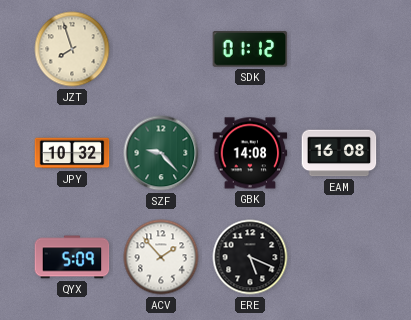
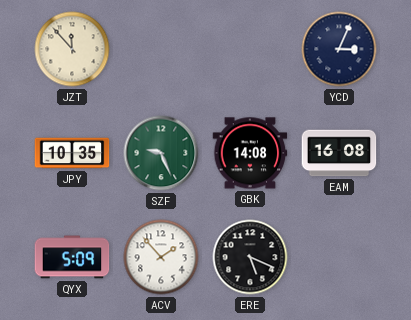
JZT: 7:57 -> 11:53
SDK: 01:12 -> none
YCD: none -> 3:04
JPY: 10:32 -> 10:35
SZF: 9:23 -> 9:26
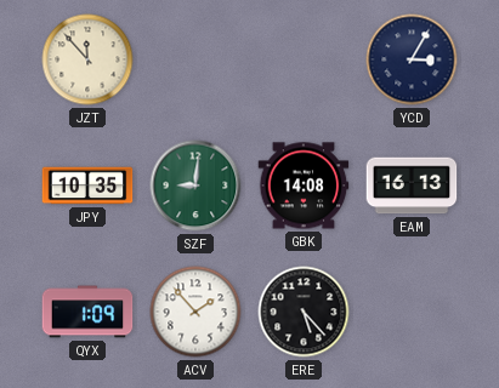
YCD: 3:04 -> 3:05
SZF: 9:26 -> 9:01
EAM: 16:08 -> 16:13
QYX: 5:09 -> 1:09
ERE: 5:19 -> 5:23
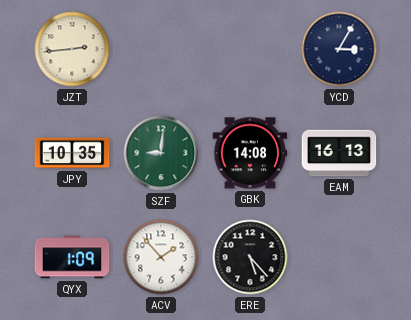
JZT: 11:53 -> 2:44
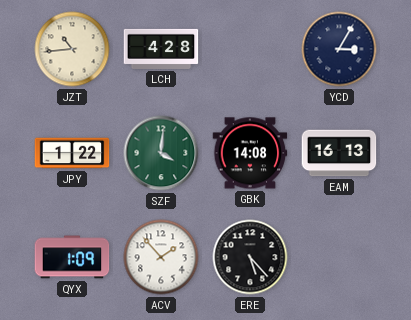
JZT: 2:44 -> 10:44
LCH: none -> 4:28
JPY: 10:35 -> 1:22
SZF: 9:01 -> 4:01
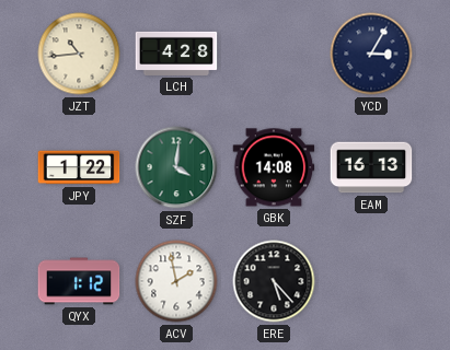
QYX: 1:09 -> 1:12
ACV: 1:53 -> 1:58
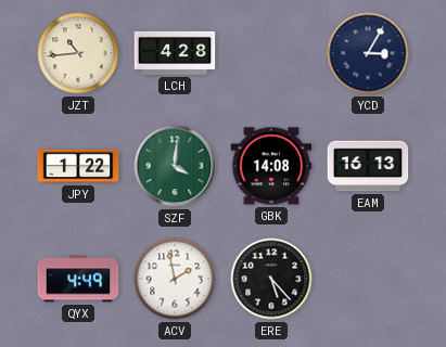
QYX: 1:12 -> 4:49
